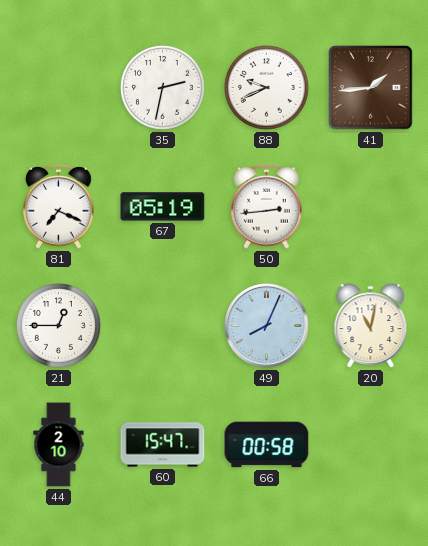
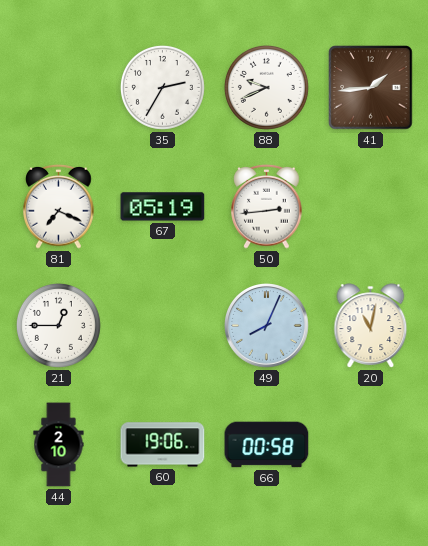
35: 2:32 -> 2:35
60: 15:47 -> 19:06
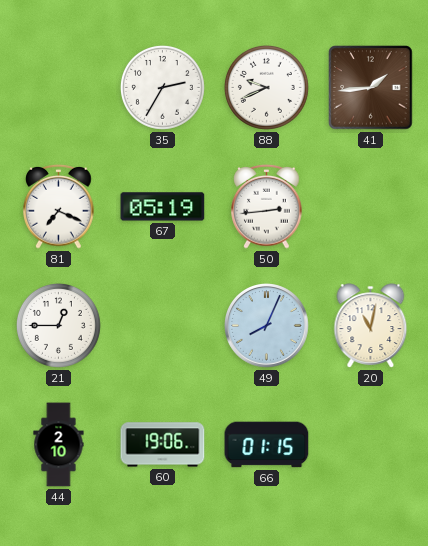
66: 00:58 -> 01:15
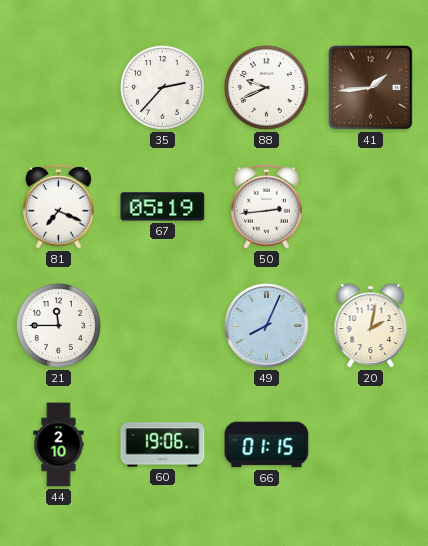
35: 2:35 -> 2:37
21: 12:45 -> 11:45
20: 11:02 -> 2:02
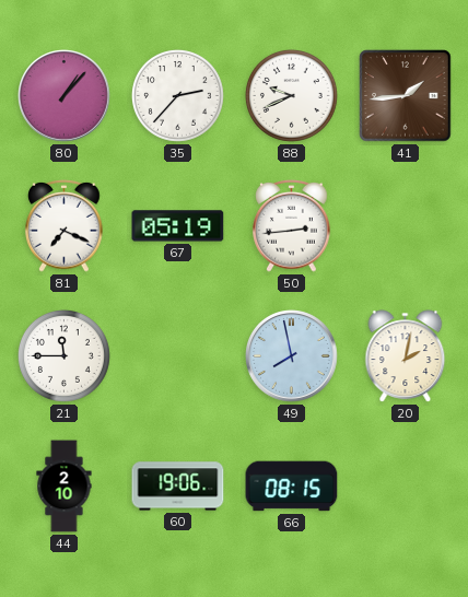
80: none -> 1:07
49: 8:04 -> 7:58
66: 01:15 -> 08:15
